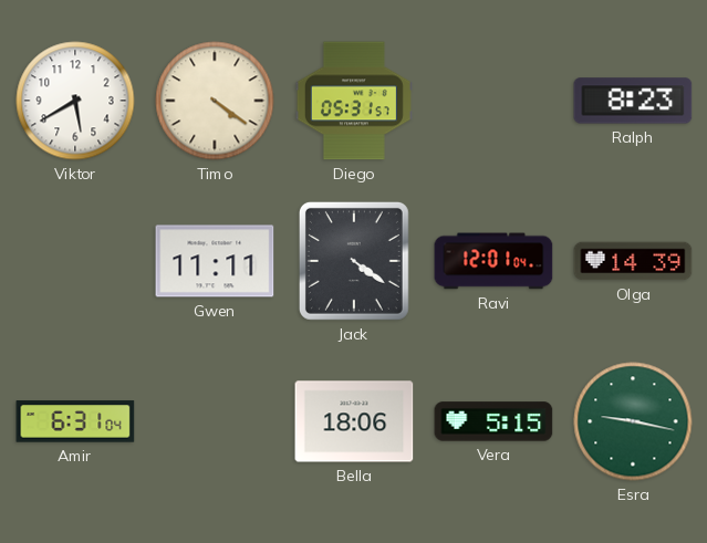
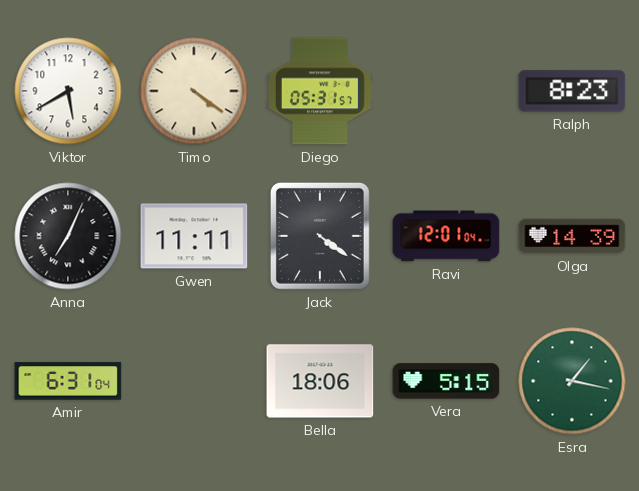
Anna: none -> 7:04
Esra: 9:17 -> 1:17
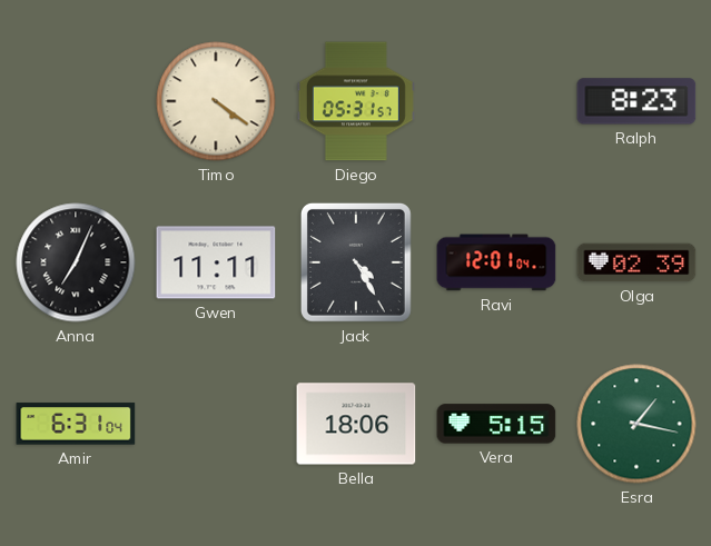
Viktor: 5:40 -> none
Jack: 4:21 -> 4:25
Olga: 14:39 -> 02:39
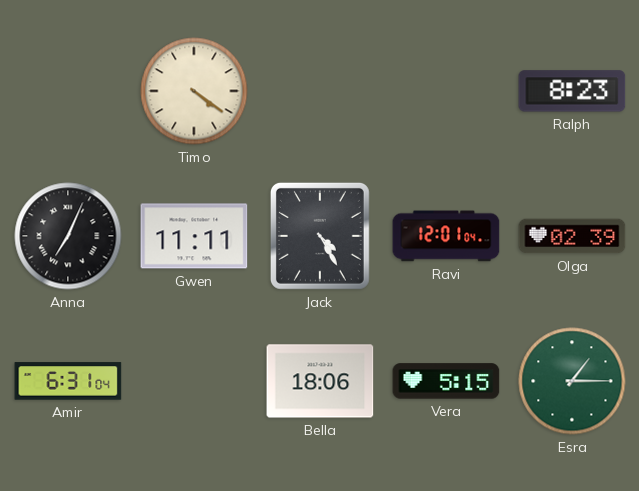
Diego: 05:31 -> none
Esra: 1:17 -> 1:15
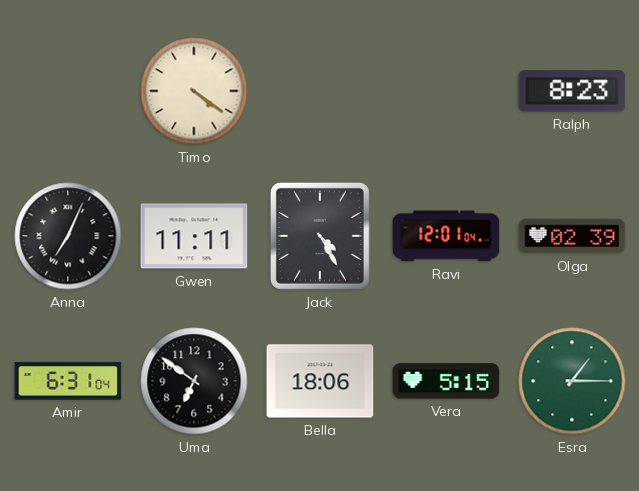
Uma: none -> 6:51
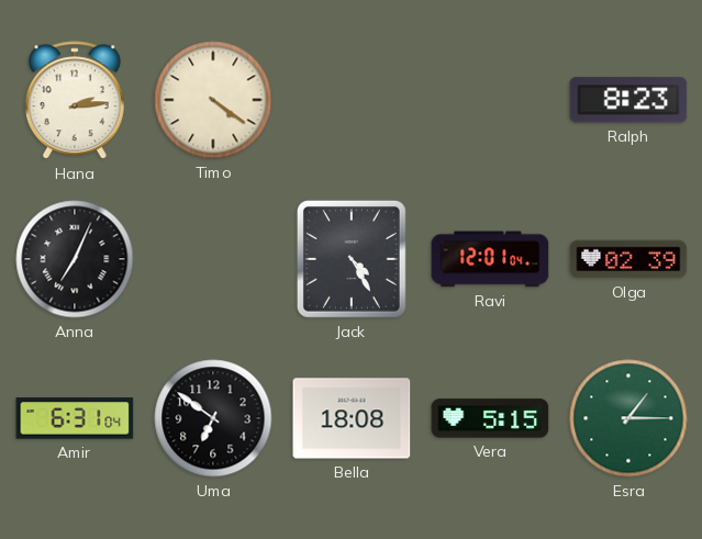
Hana: none -> 2:14
Gwen: 11:11 -> none
Bella: 18:06 -> 18:08
